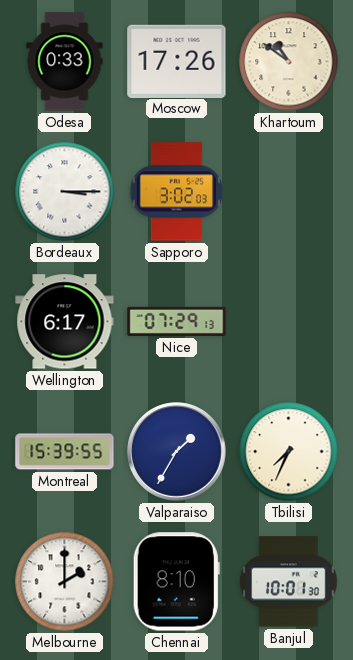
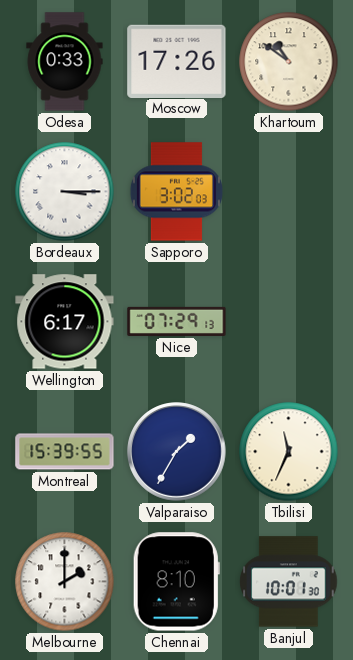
Tbilisi: 7:34 -> 11:34
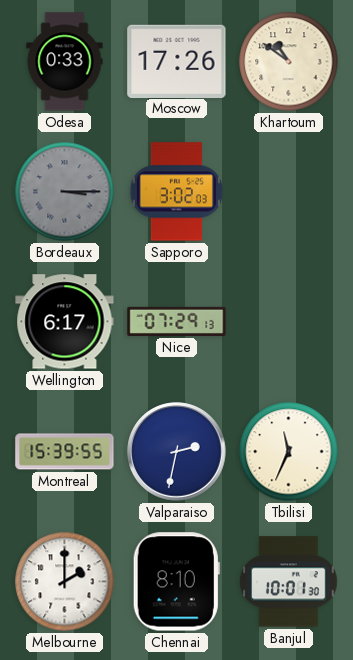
Bordeaux dial: white -> grey
Valparaiso: 1:35 -> 2:32
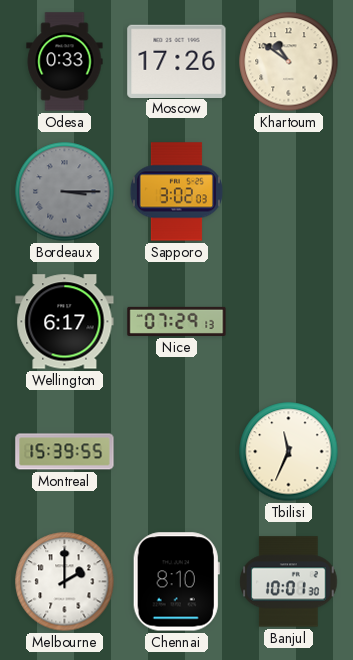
Valparaiso: 2:32 -> none
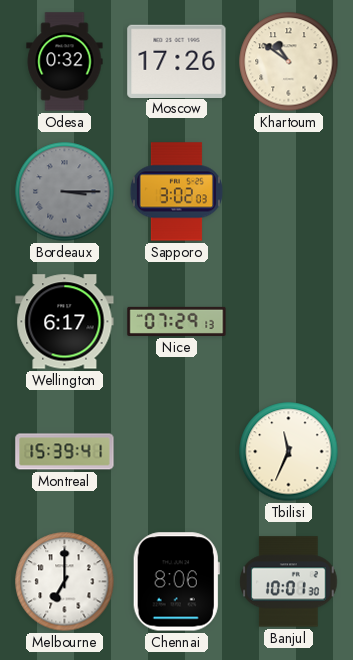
Odesa: 0:33 -> 0:32
Montreal: 15:39:55 -> 15:39:41
Melbourne: 2:00 -> 7:00
Chennai: 8:10 -> 8:06
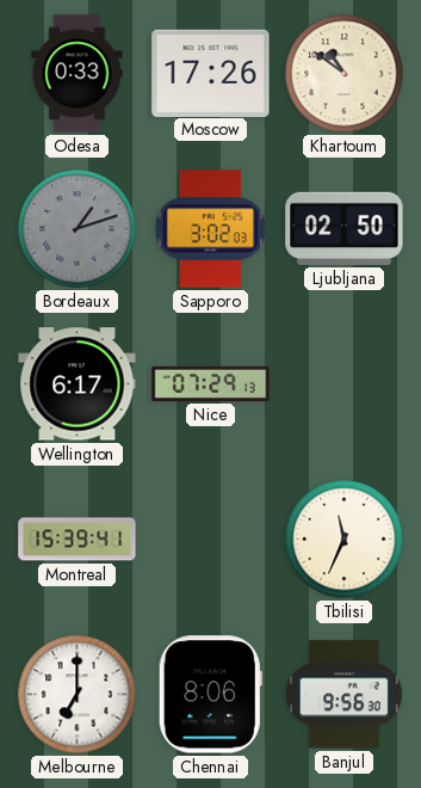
Odesa: 0:32 -> 0:33
Bordeaux: 3:15 -> 1:12
Ljubljana: none -> 02:50
Banjul: 10:01 -> 9:56
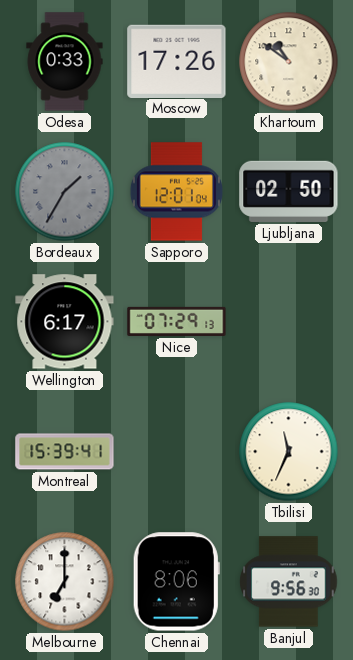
Bordeaux: 1:12 -> 1:35
Sapporo: 3:02 -> 12:01
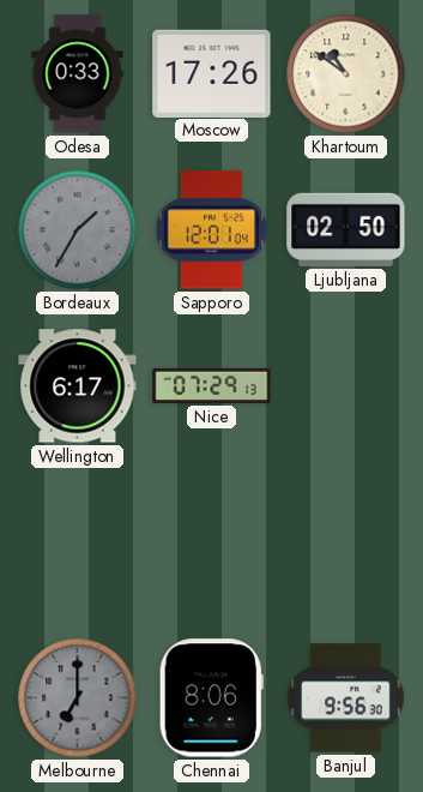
Montreal: 15:39 -> none
Tbilisi: 11:34 -> none
Melbourne dial: white -> grey
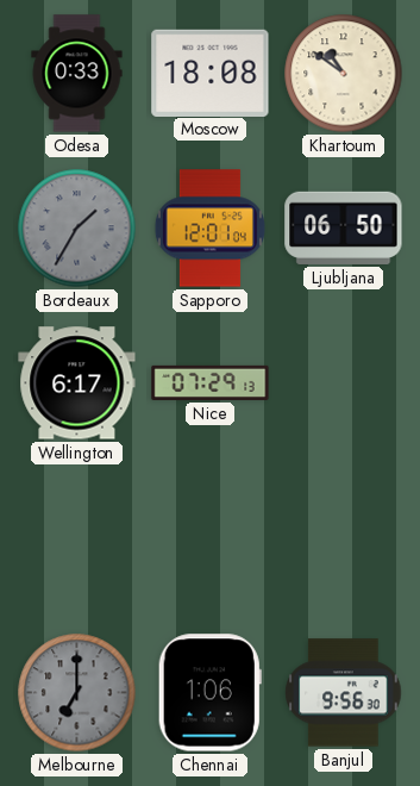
Moscow: 17:26 -> 18:08
Ljubljana: 02:50 -> 06:50
Chennai: 8:06 -> 1:06
